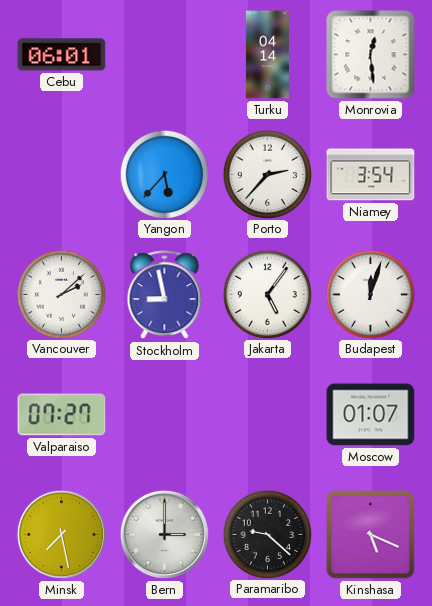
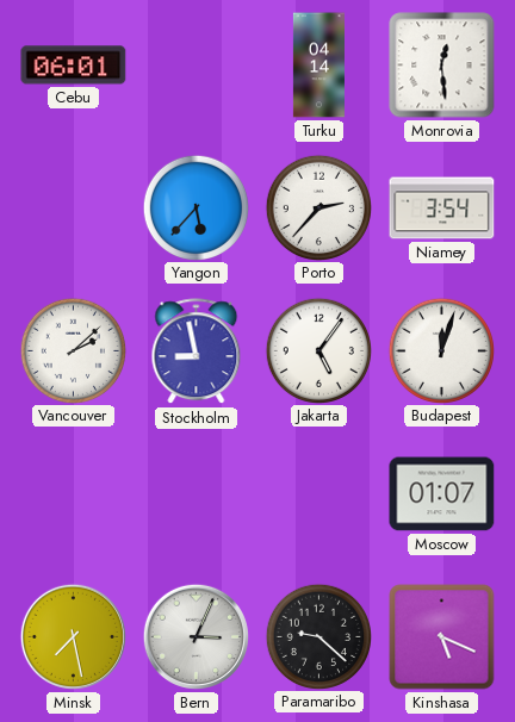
Valparaiso: 07:27 -> none
Bern: 3:00 -> 3:04
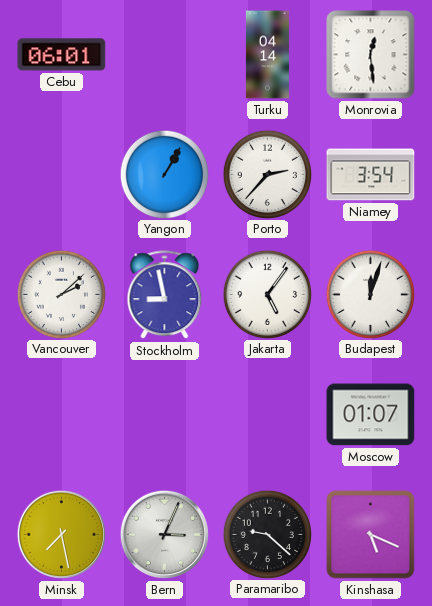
Yangon: 5:37 -> 1:05
